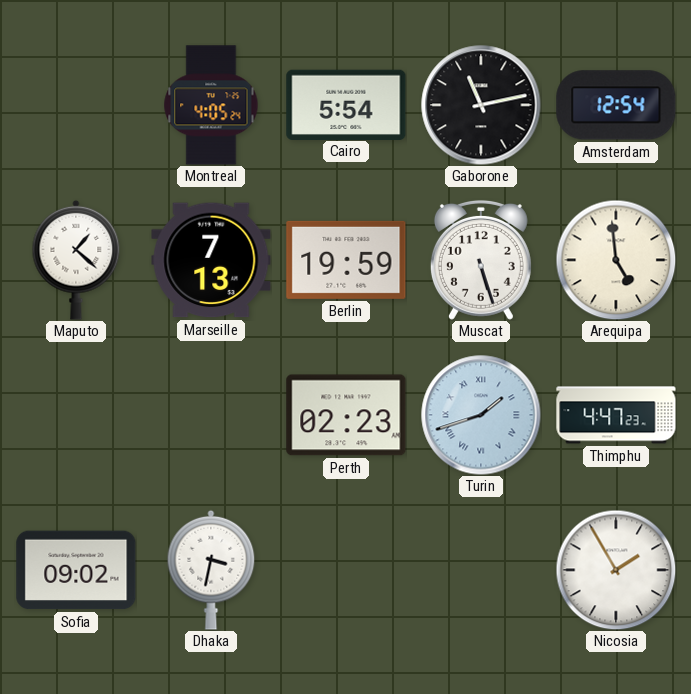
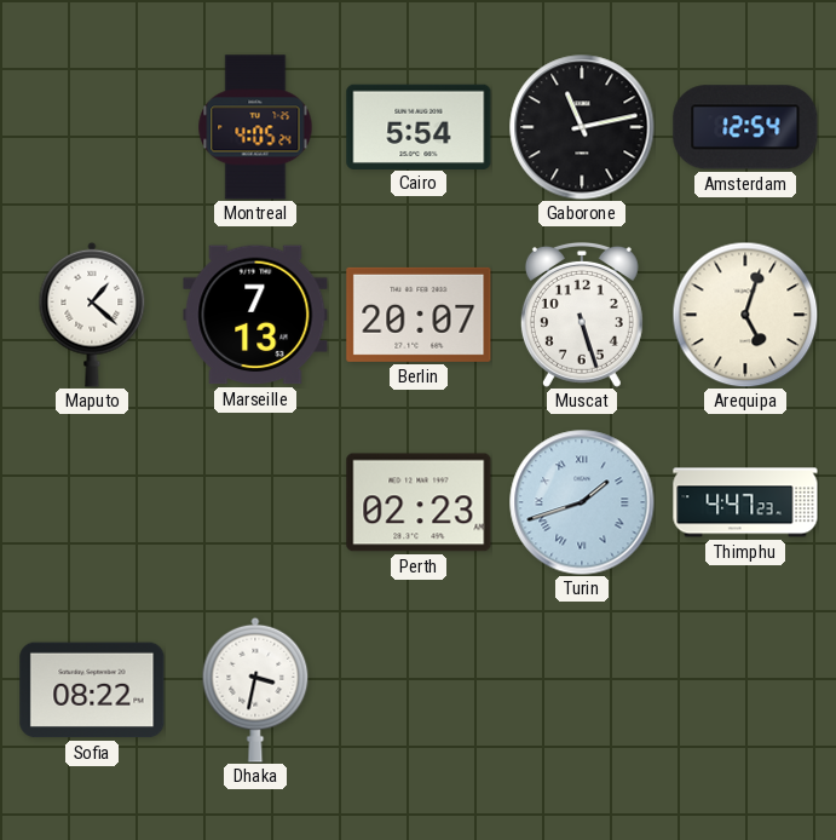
Berlin: 19:59 -> 20:07
Arequipa: 4:59 -> 5:03
Sofia: 09:02 -> 08:22
Nicosia: 1:55 -> none
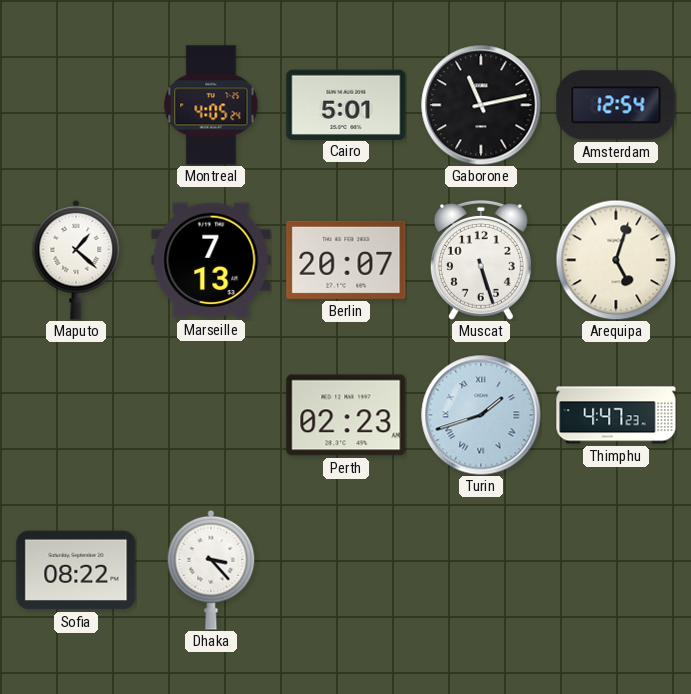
Cairo: 5:54 -> 5:01
Dhaka: 3:32 -> 3:23
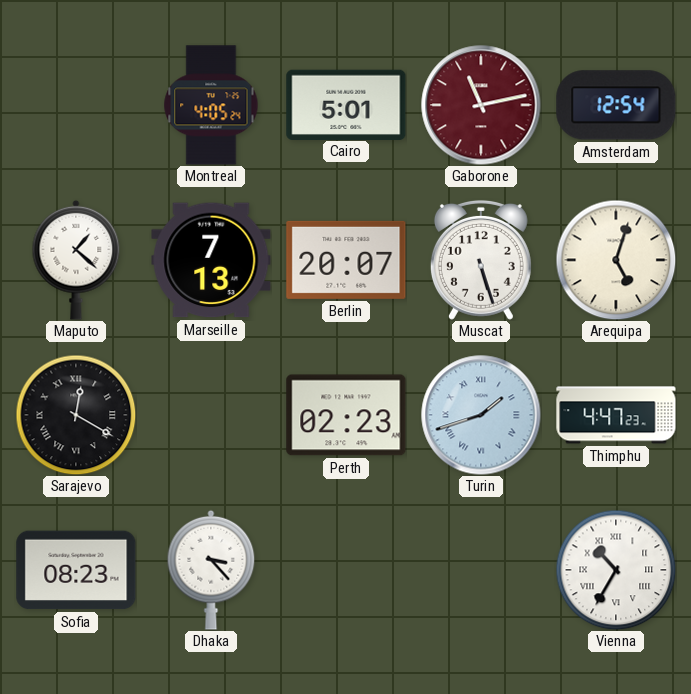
Gaborone dial: black -> burgundy
Sarajevo: none -> 12:20
Sofia: 08:22 -> 08:23
Vienna: none -> 10:35
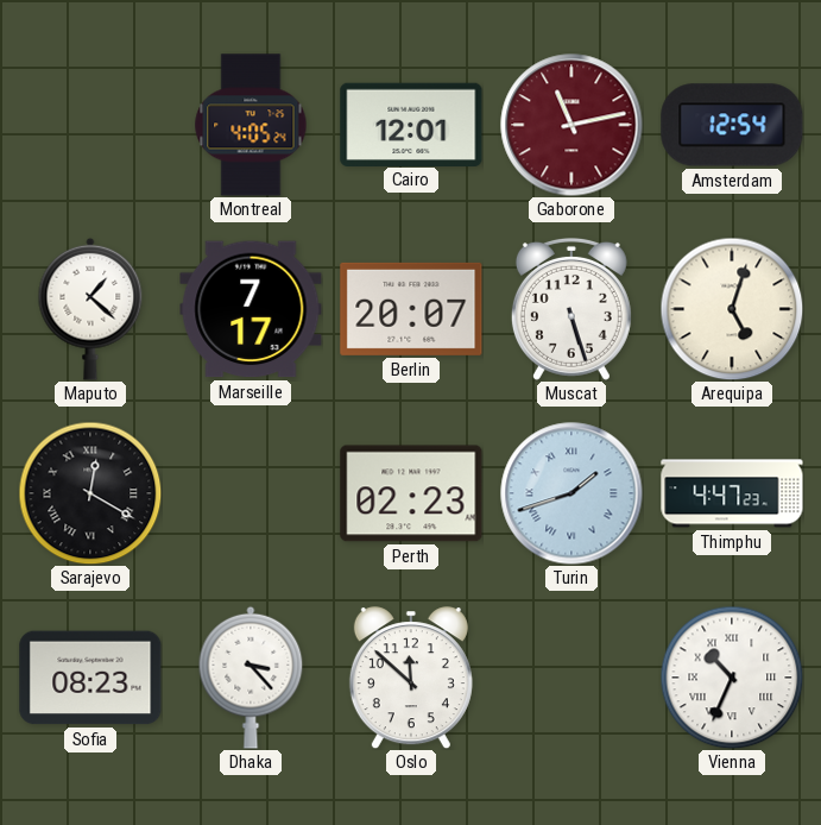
Cairo: 5:01 -> 12:01
Marseille: 7:13 -> 7:17
Oslo: none -> 11:52
Vienna: 10:35 -> 10:34
